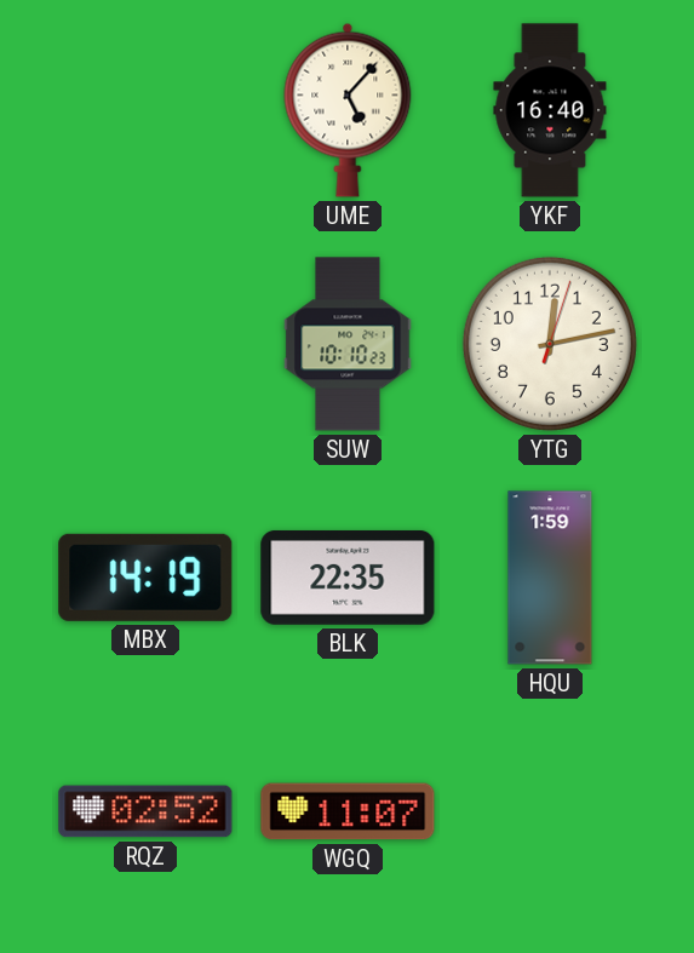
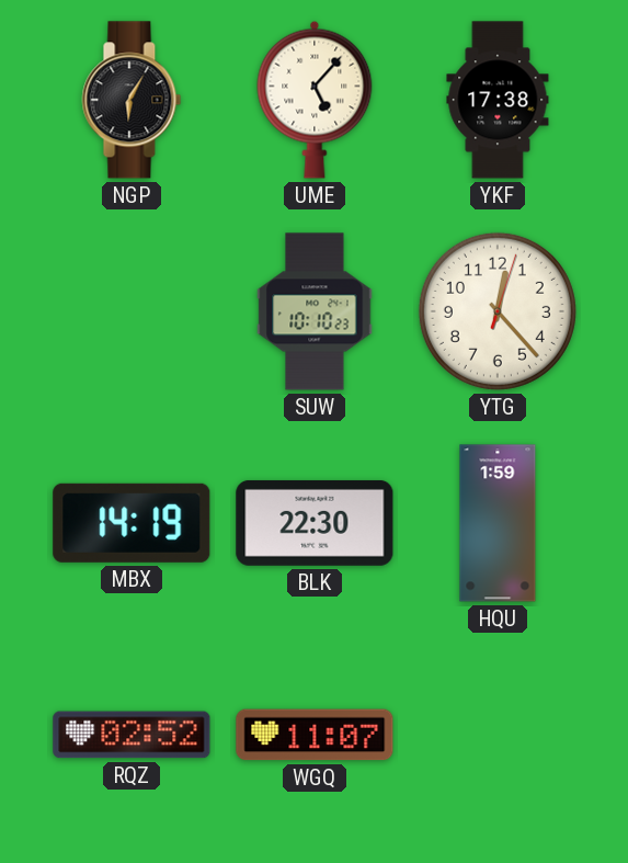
NGP: none -> 6:05
YKF: 16:40 -> 17:38
YTG: 12:13 -> 12:23
BLK: 22:35 -> 22:30
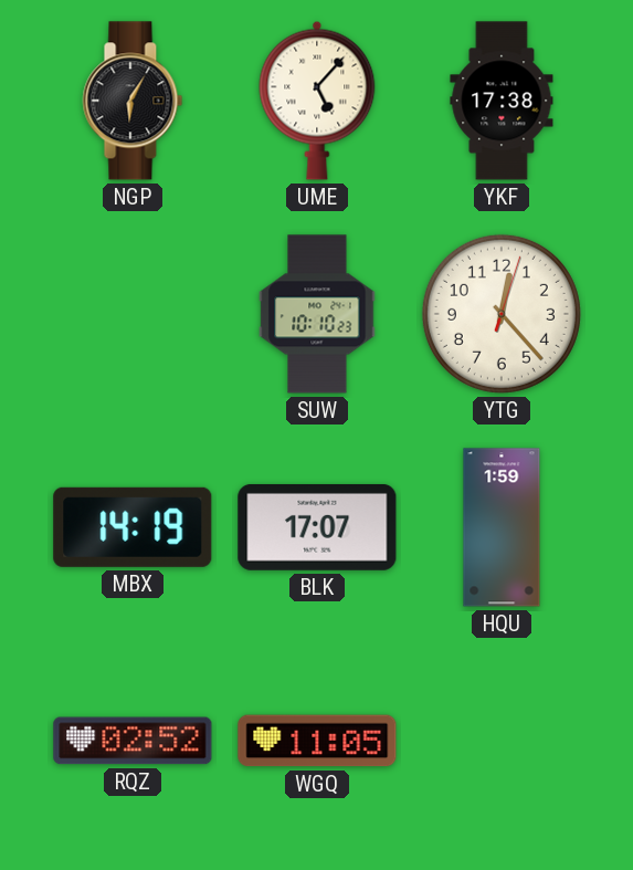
BLK: 22:30 -> 17:07
WGQ: 11:07 -> 11:05
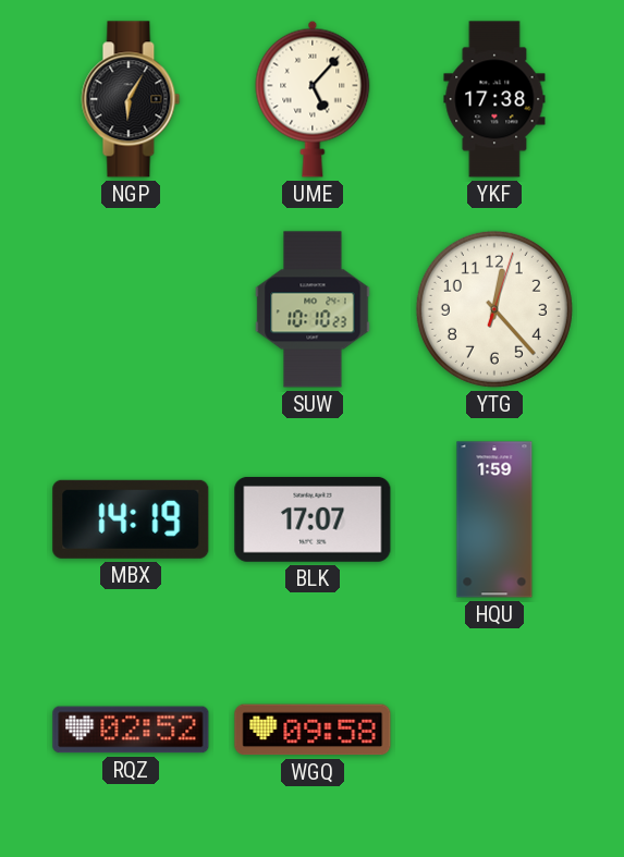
WGQ: 11:05 -> 09:58
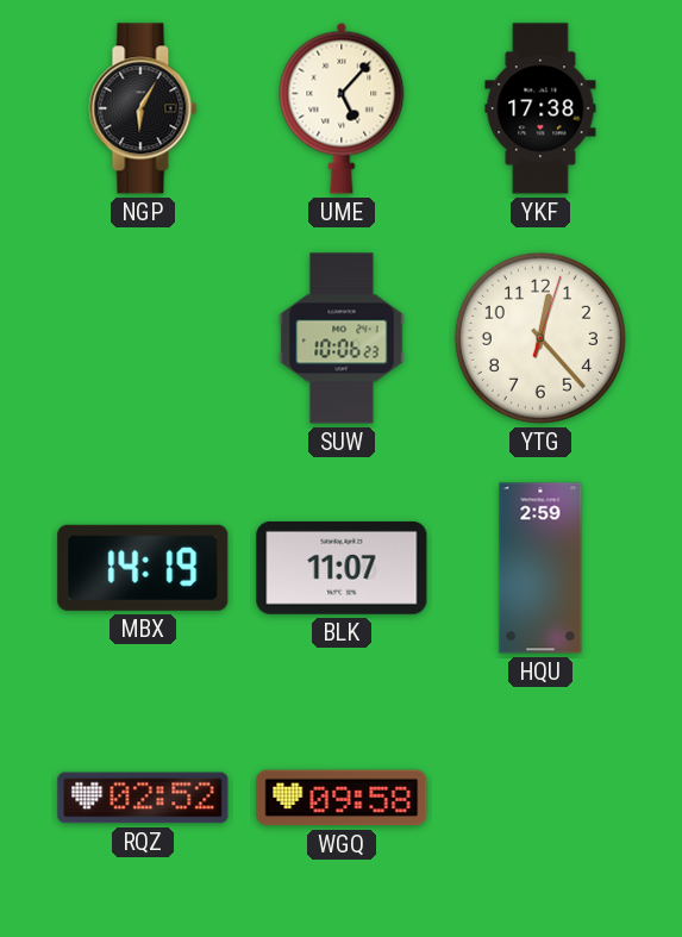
SUW: 10:10 -> 10:06
BLK: 17:07 -> 11:07
HQU: 1:59 -> 2:59
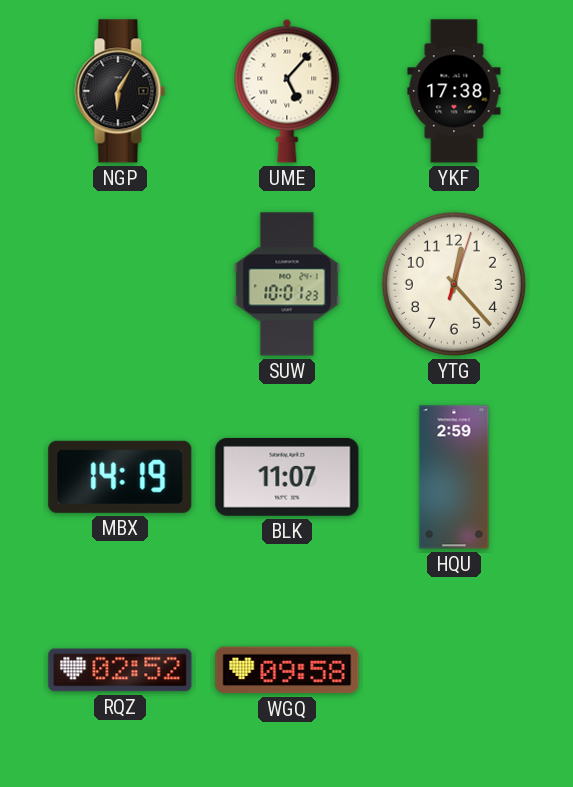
SUW: 10:06 -> 10:01
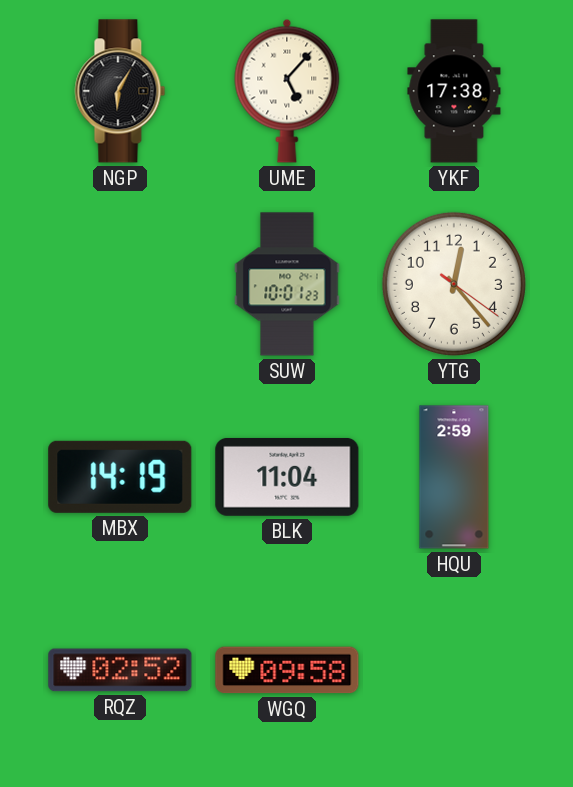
YTG: 12:23:03 -> 12:23:21
BLK: 11:07 -> 11:04
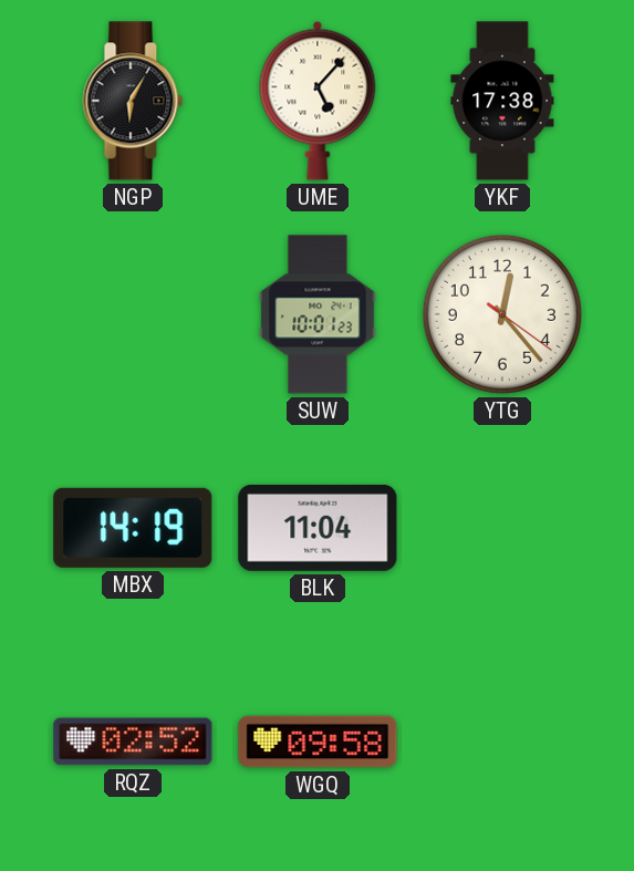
HQU: 2:59 -> none
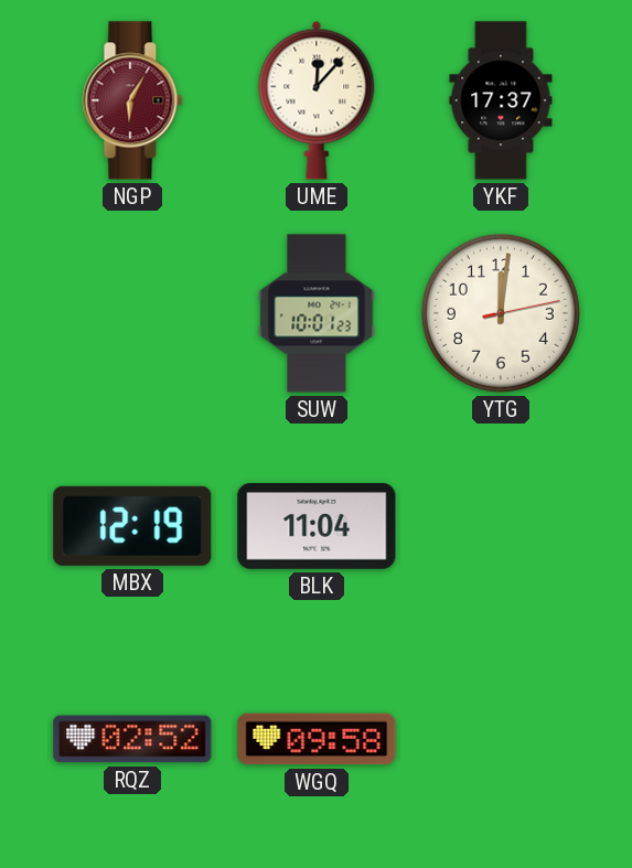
NGP dial: black -> burgundy
UME: 5:07 -> 12:07
YKF: 17:38 -> 17:37
YTG: 12:23 -> 12:01
MBX: 14:19 -> 12:19
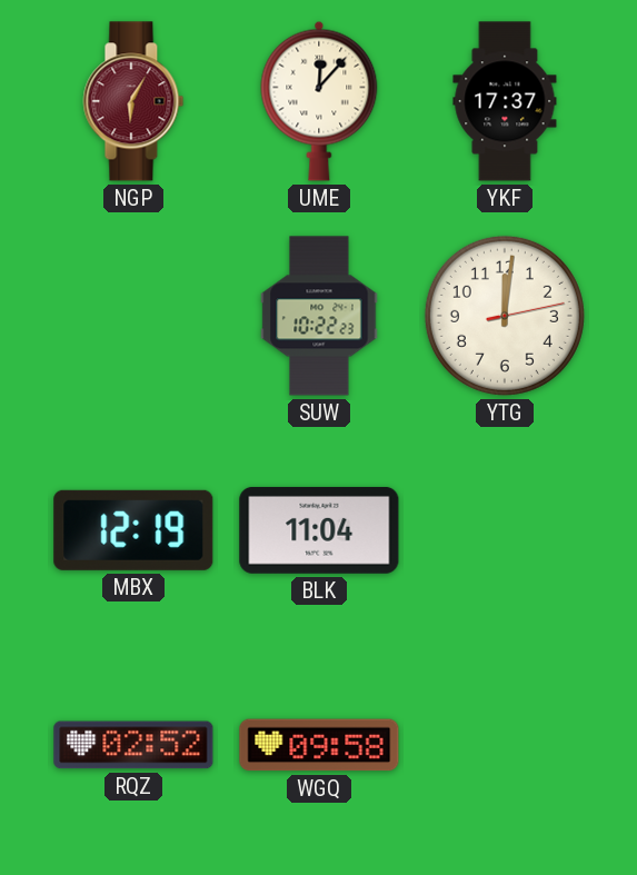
SUW: 10:01 -> 10:22
